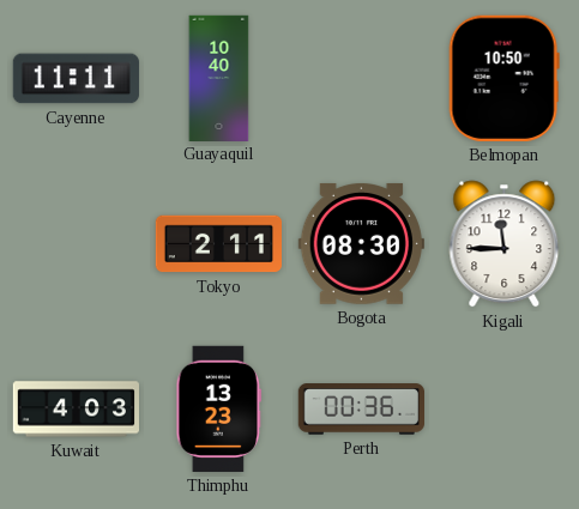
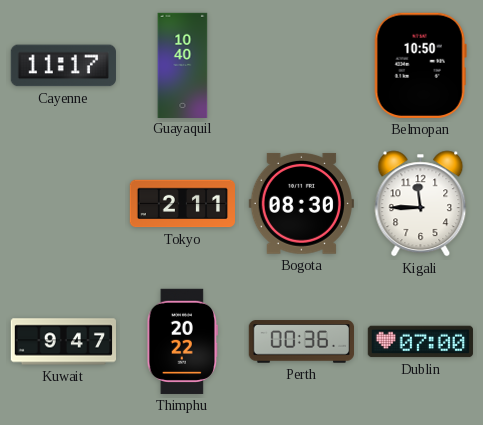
Cayenne: 11:11 -> 11:17
Kuwait: 4:03 -> 9:47
Thimphu: 13:23 -> 20:22
Dublin: none -> 07:00
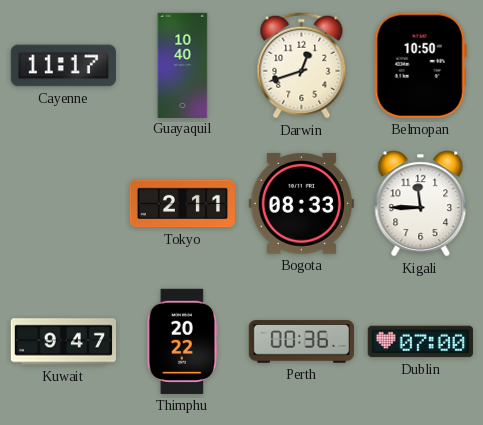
Darwin: none -> 12:42
Bogota: 08:30 -> 08:33
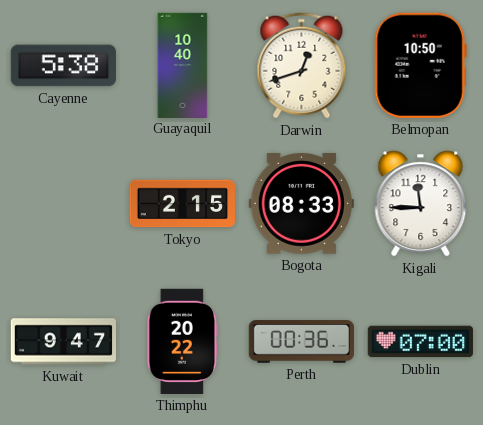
Cayenne: 11:17 -> 5:38
Tokyo: 2:11 -> 2:15
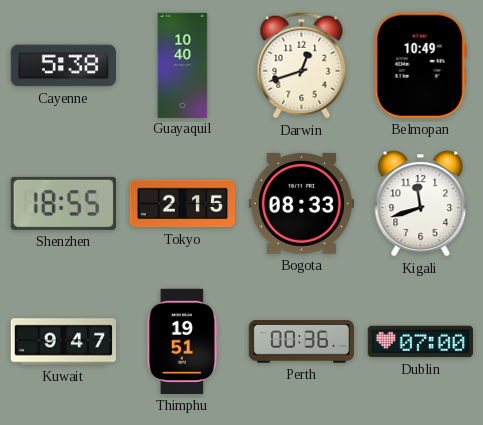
Belmopan: 10:50 -> 10:49
Shenzhen: none -> 18:55
Kigali: 11:45 -> 11:42
Thimphu: 20:22 -> 19:51
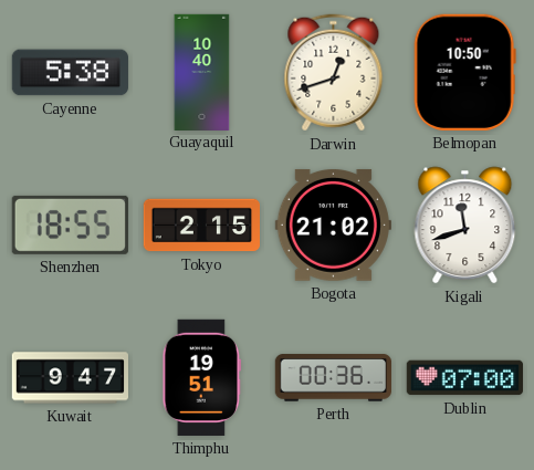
Belmopan: 10:49 -> 10:50
Bogota: 08:33 -> 21:02
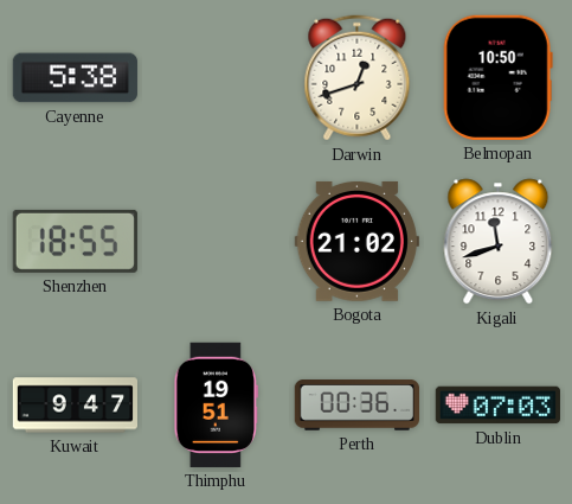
Guayaquil: 10:40 -> none
Tokyo: 2:15 -> none
Dublin: 07:00 -> 07:03
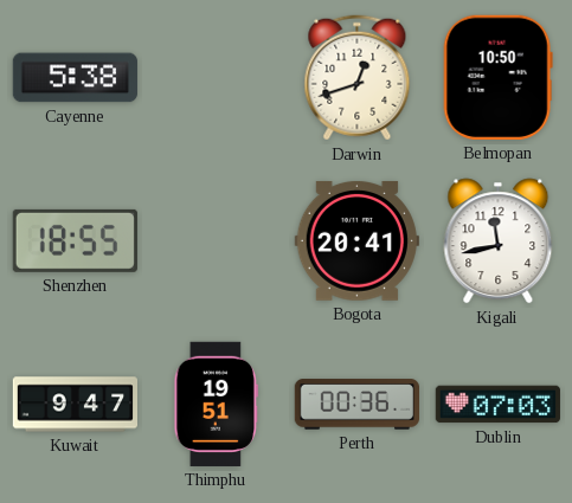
Bogota: 21:02 -> 20:41
Kigali: 11:42 -> 11:43
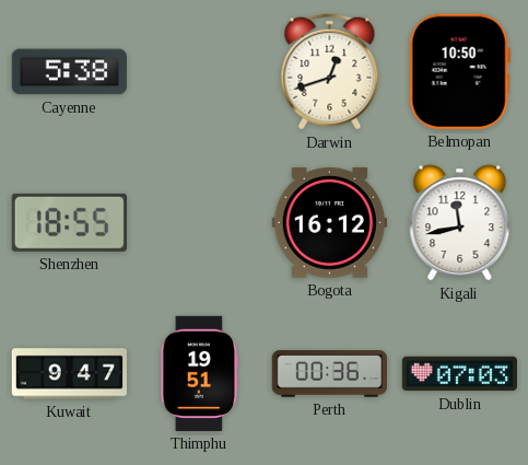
Bogota: 20:41 -> 16:12
